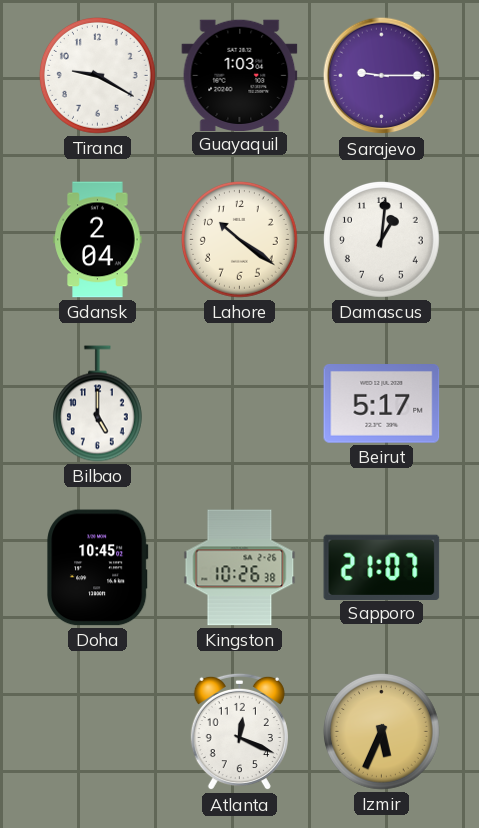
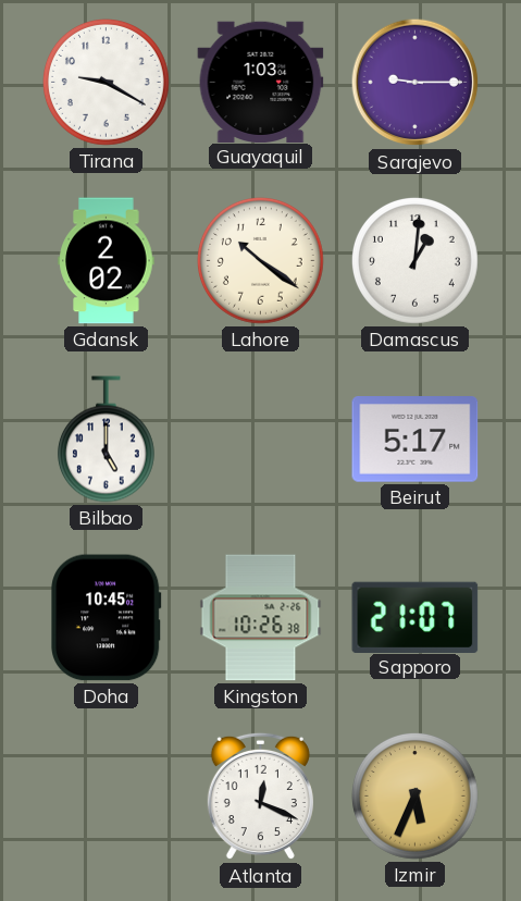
Gdansk: 2:04 -> 2:02
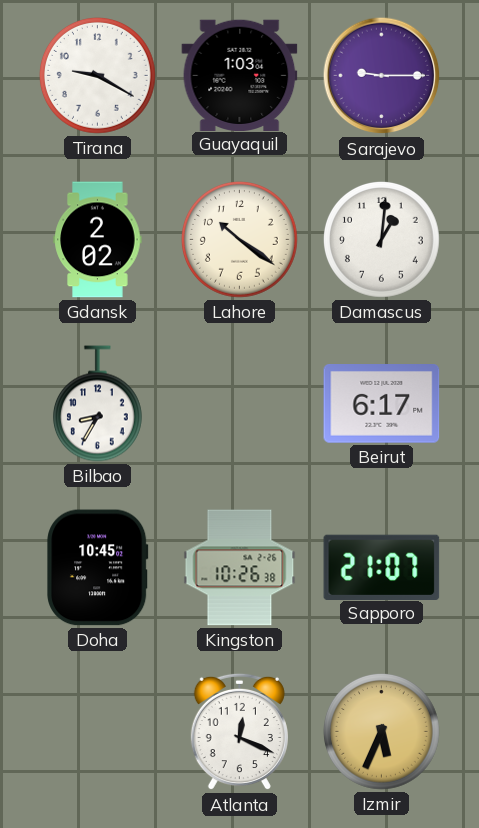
Bilbao: 5:00 -> 8:35
Beirut: 5:17 -> 6:17
